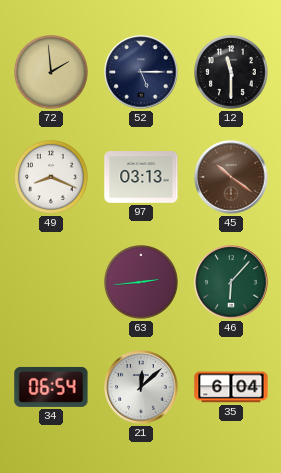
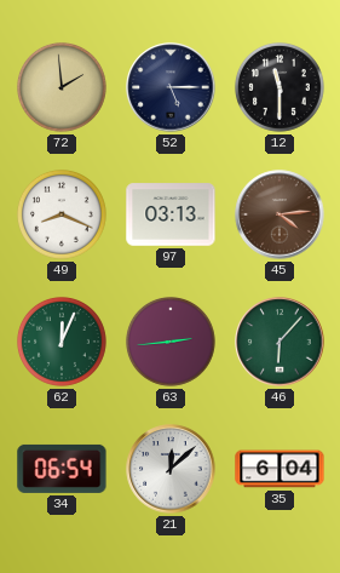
45: 10:21 -> 4:14
62: none -> 12:04
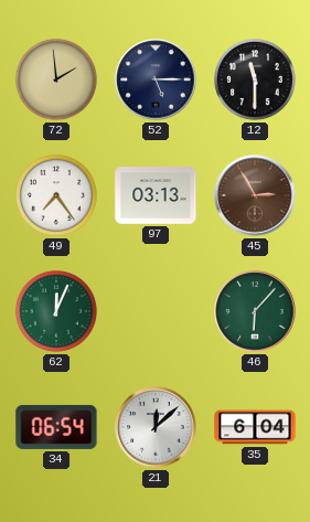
49: 8:19 -> 7:24
45: 4:14 -> 2:55
63: 2:44 -> none
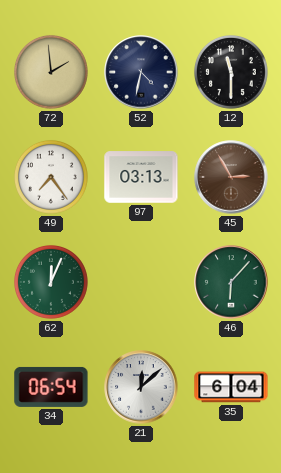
52: 5:15 -> 4:32
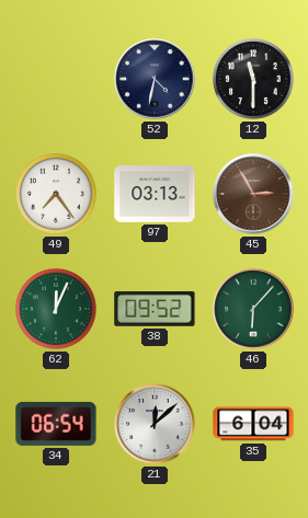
72: 1:59 -> none
38: none -> 09:52
